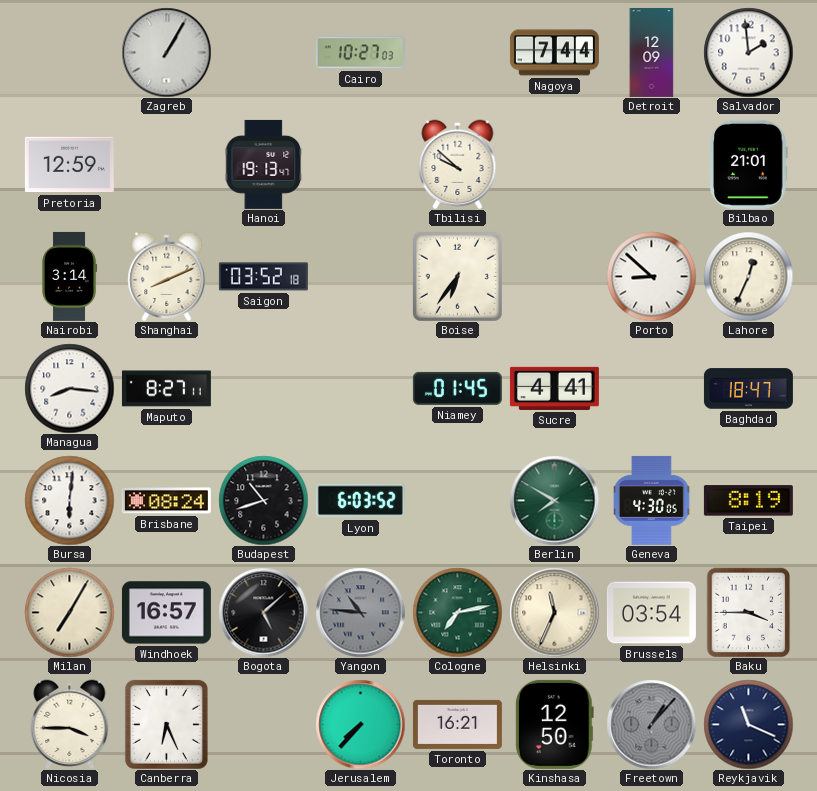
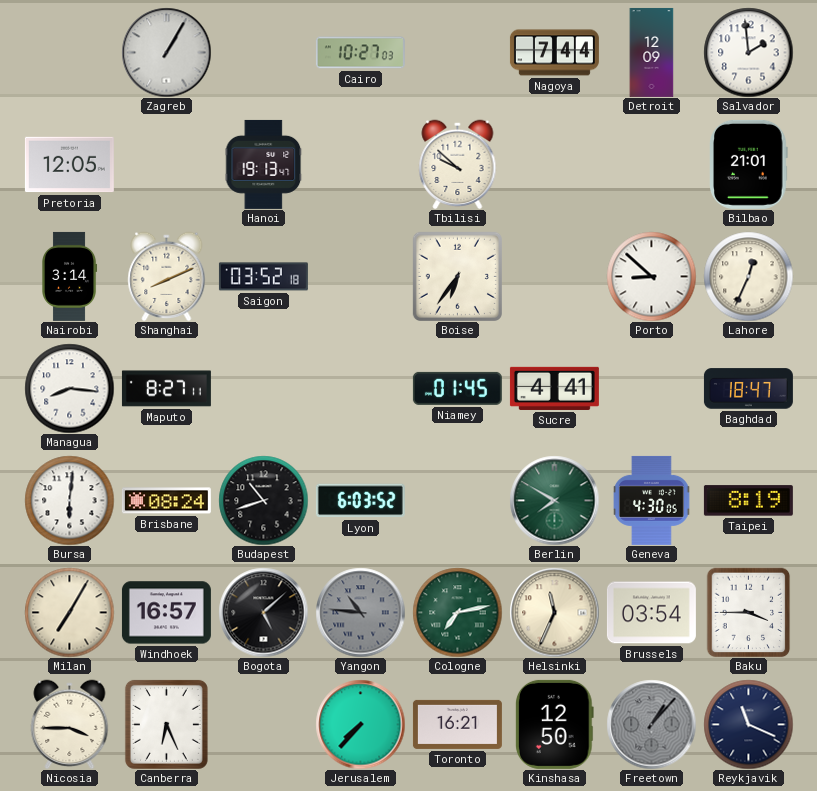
Pretoria: 12:59 -> 12:05
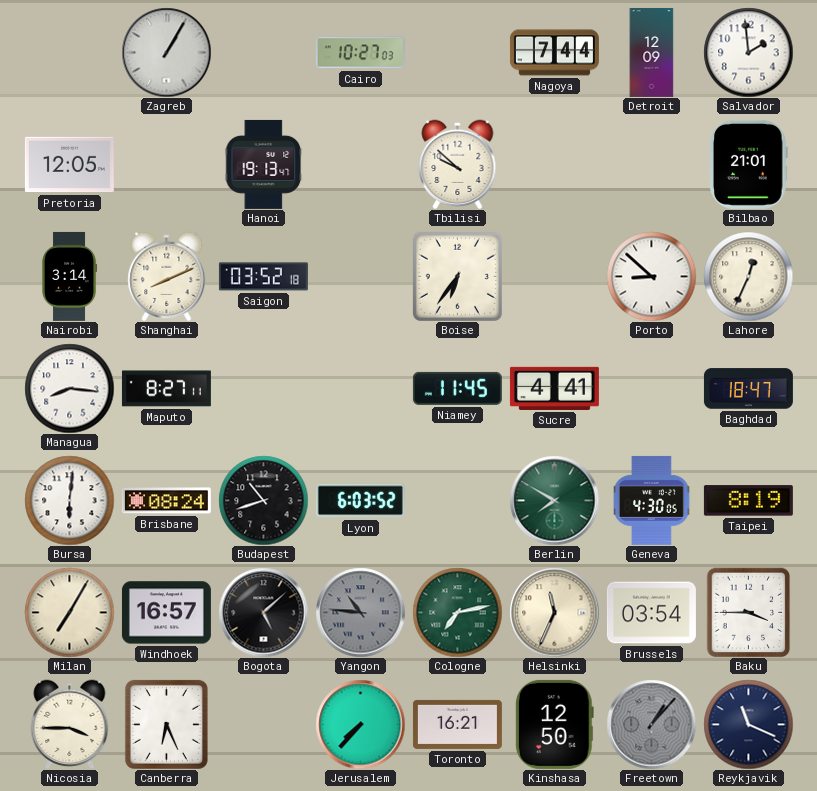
Niamey: 01:45 -> 11:45
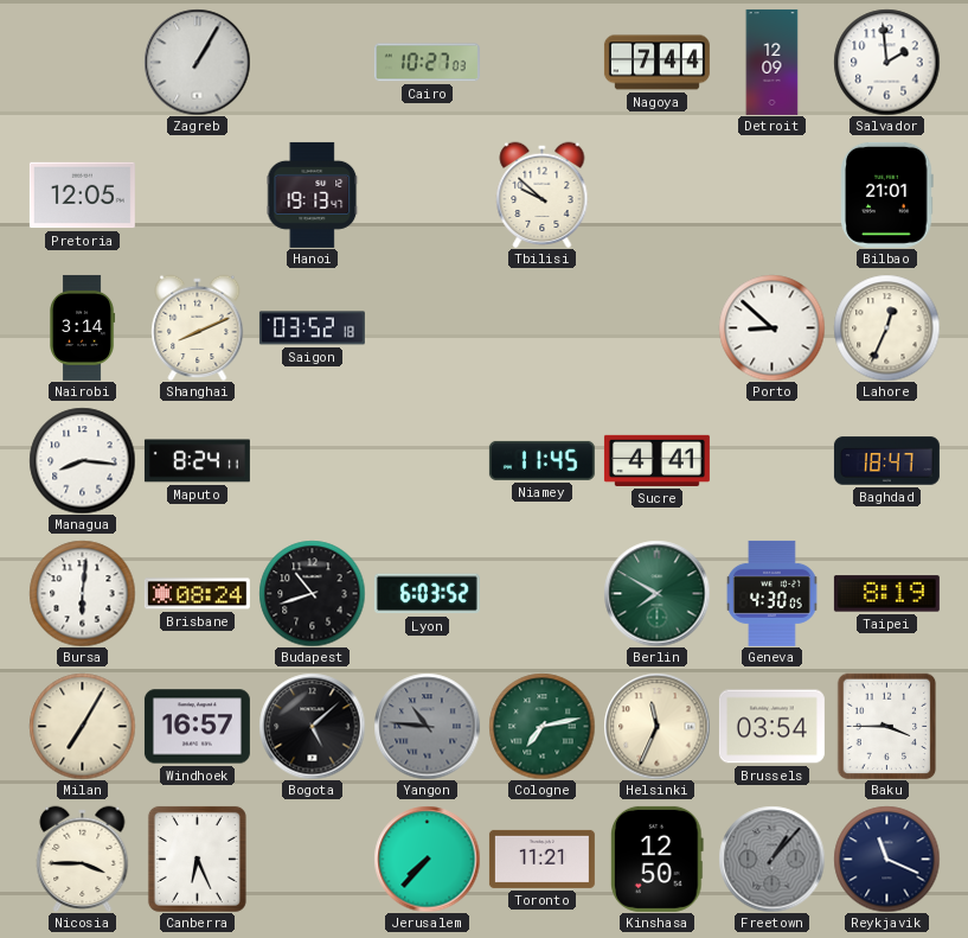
Boise: 6:36 -> none
Maputo: 8:27 -> 8:24
Toronto: 16:21 -> 11:21
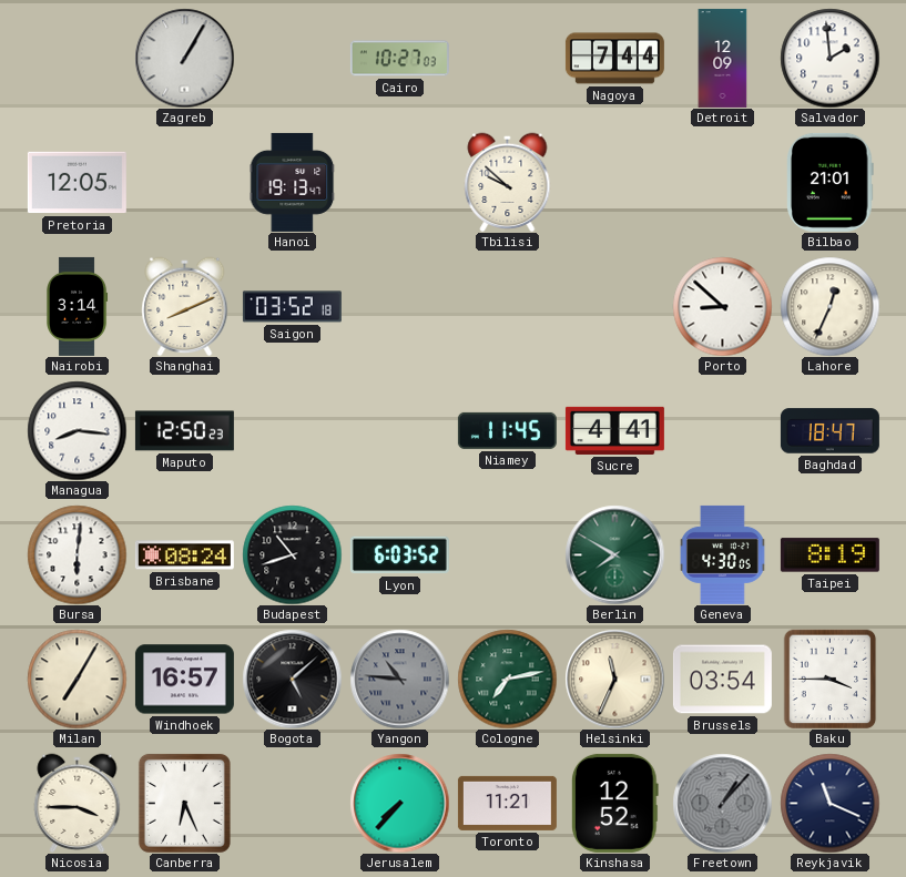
Maputo: 8:24 -> 12:50
Kinshasa: 12:50 -> 12:52
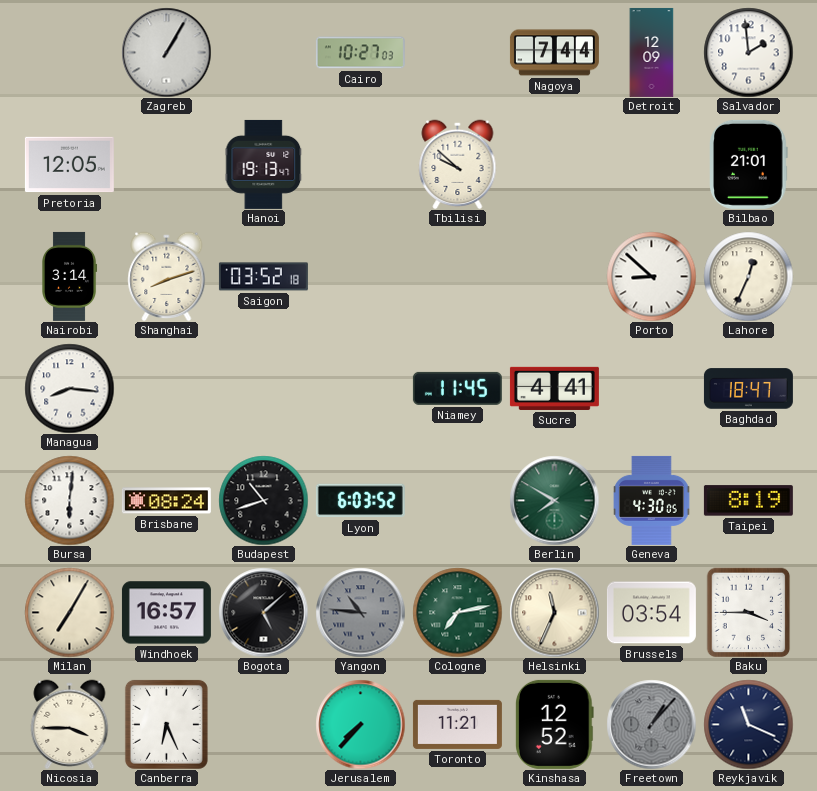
Shanghai: 8:11 -> 8:12
Maputo: 12:50 -> none
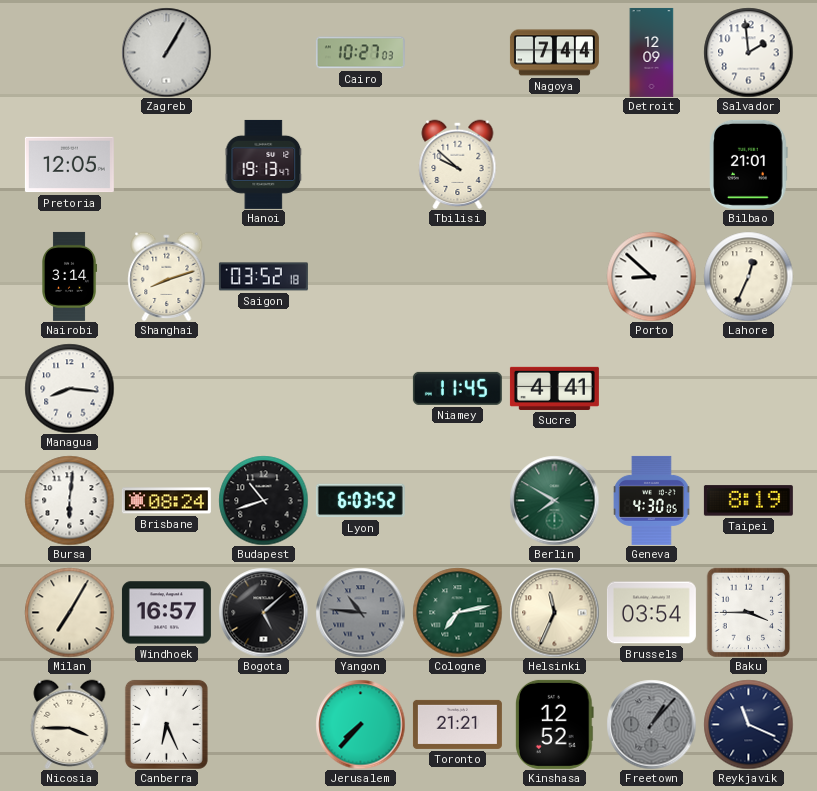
Baghdad: 18:47 -> none
Toronto: 11:21 -> 21:21
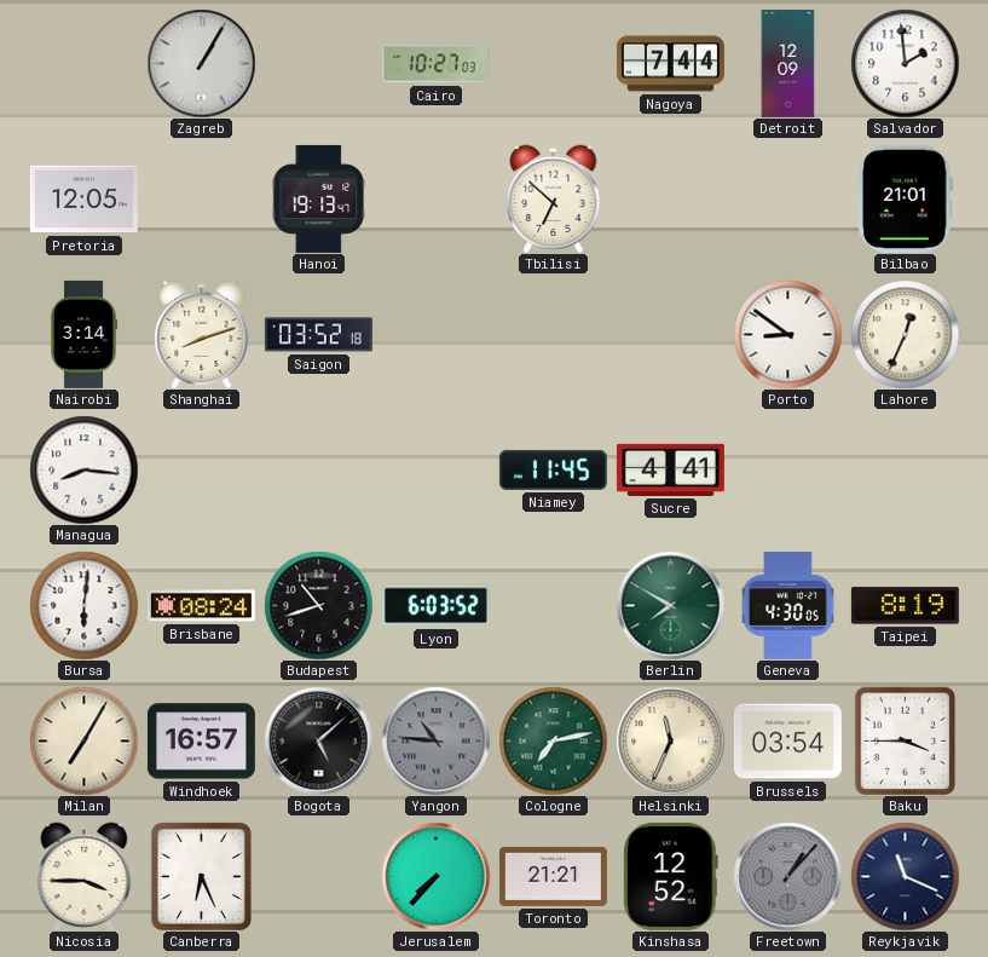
Tbilisi: 9:52 -> 6:52
Porto: 8:52 -> 8:51
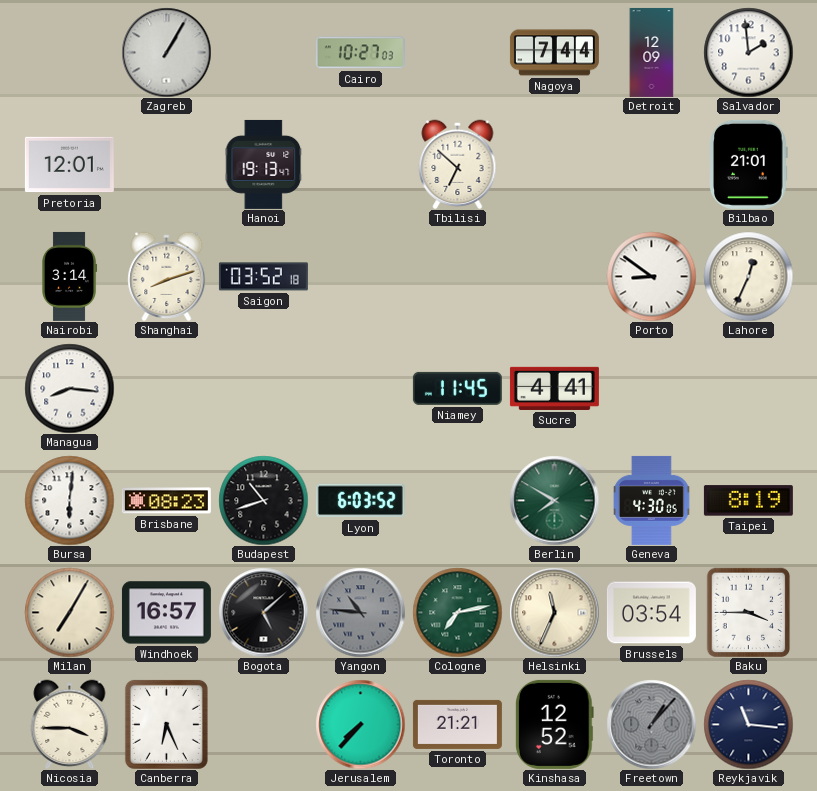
Pretoria: 12:05 -> 12:01
Brisbane: 08:24 -> 08:23
Reykjavik: 11:19 -> 11:16
